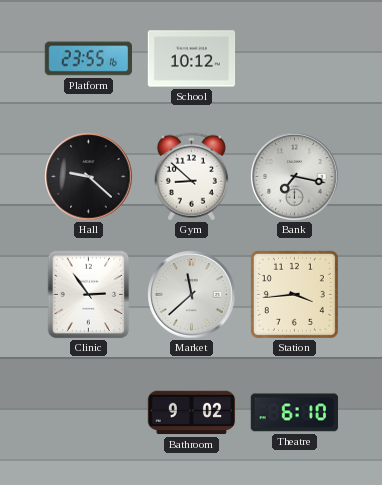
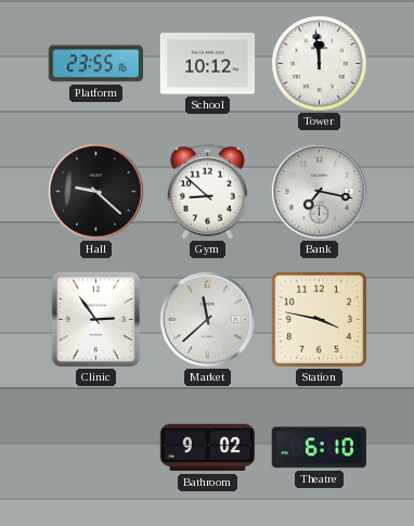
Tower: none -> 11:59
Station: 3:44 -> 3:47
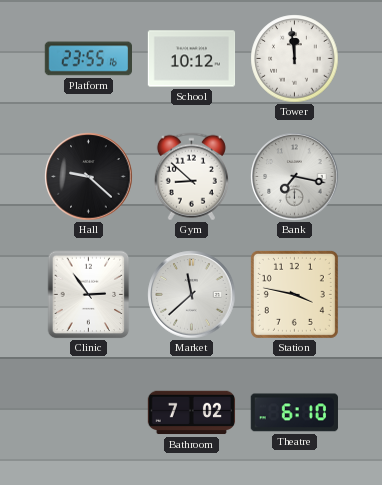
Bathroom: 9:02 -> 7:02
